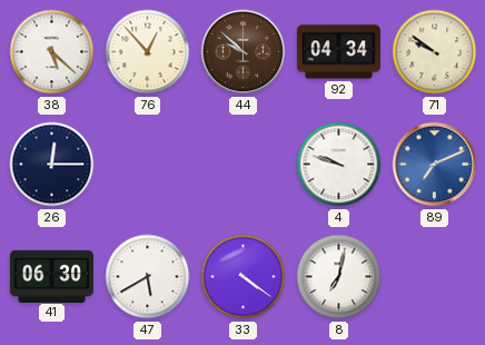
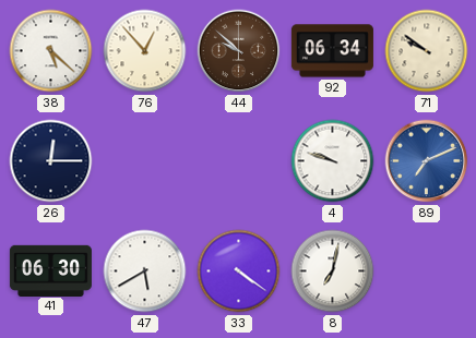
92: 04:34 -> 06:34
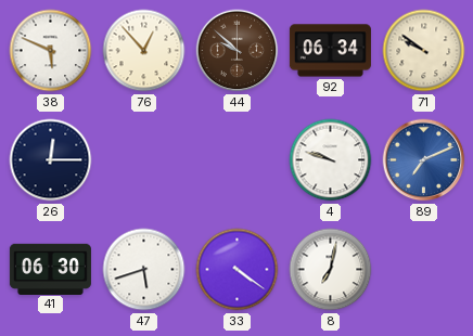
38: 5:22 -> 5:49
47: 5:40 -> 5:42
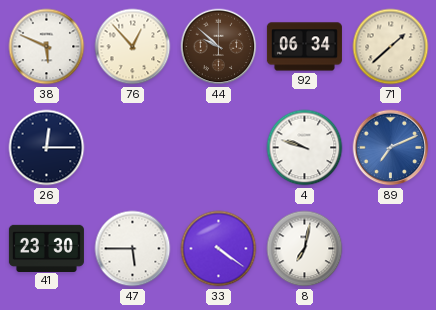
71: 9:51 -> 1:38
41: 06:30 -> 23:30
47: 5:42 -> 5:45
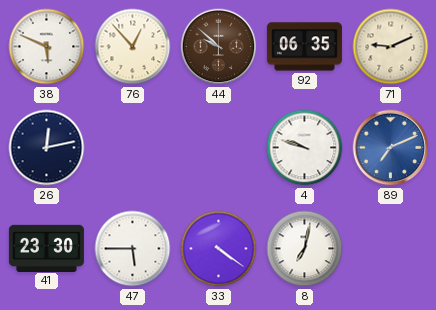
92: 06:34 -> 06:35
71: 1:38 -> 9:11
26: 12:15 -> 12:13
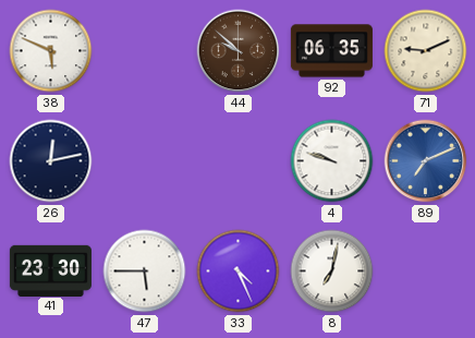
76: 12:53 -> none
33: 4:21 -> 4:26
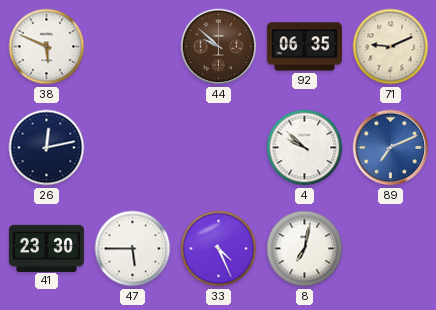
4: 9:48 -> 9:52
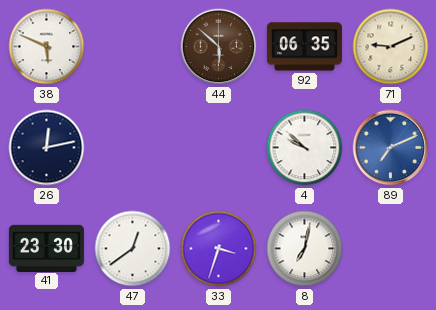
44: 9:52 -> 5:52
47: 5:45 -> 12:39
33: 4:26 -> 3:33
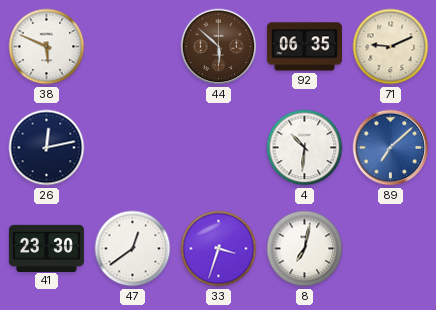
4: 9:52 -> 10:31
89: 7:11 -> 7:08
